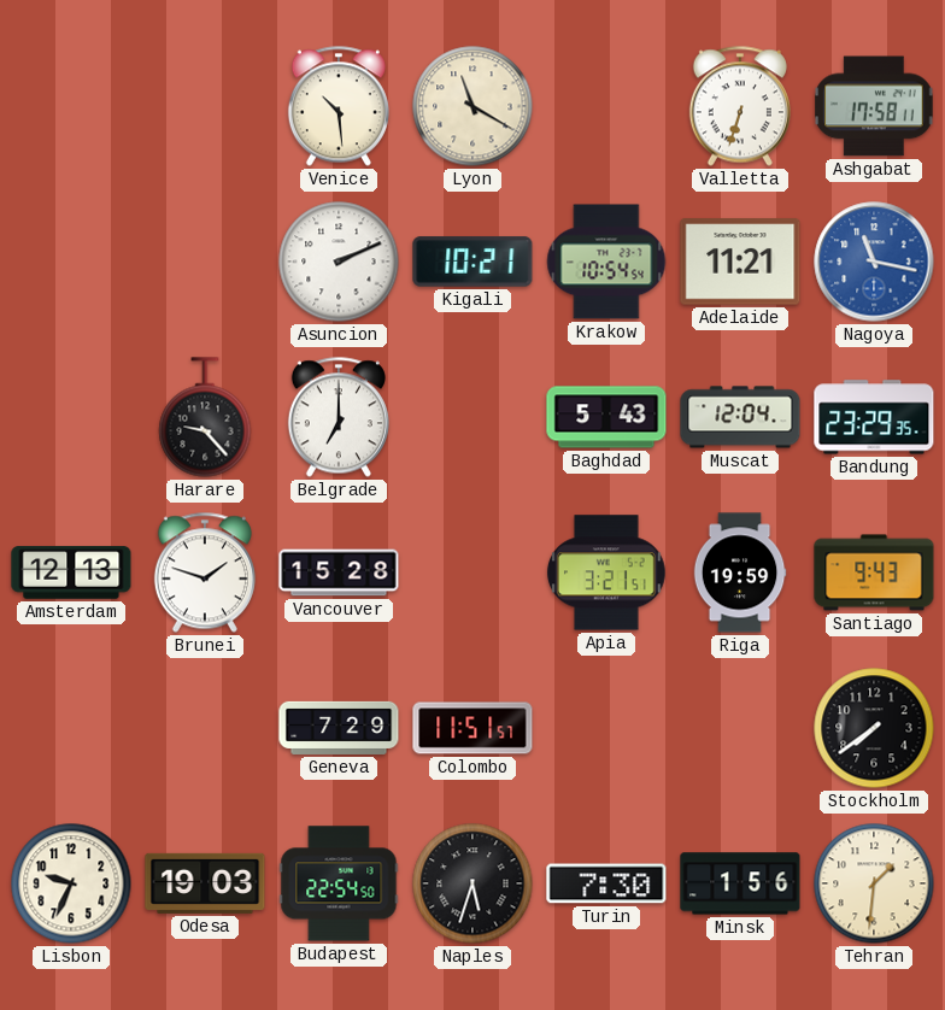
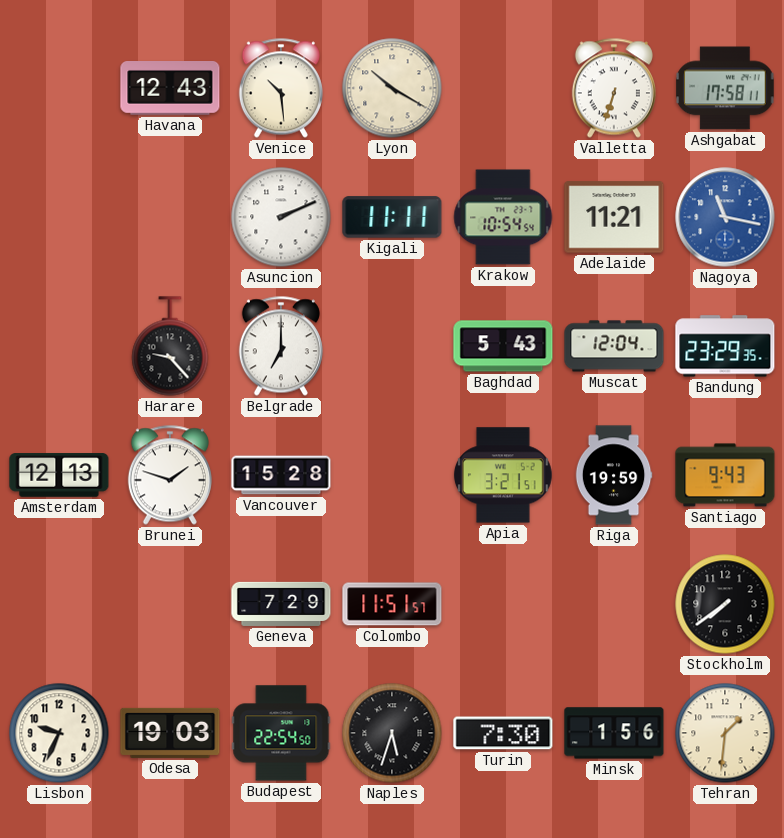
Havana: none -> 12:43
Lyon: 11:20 -> 10:20
Kigali: 10:21 -> 11:11
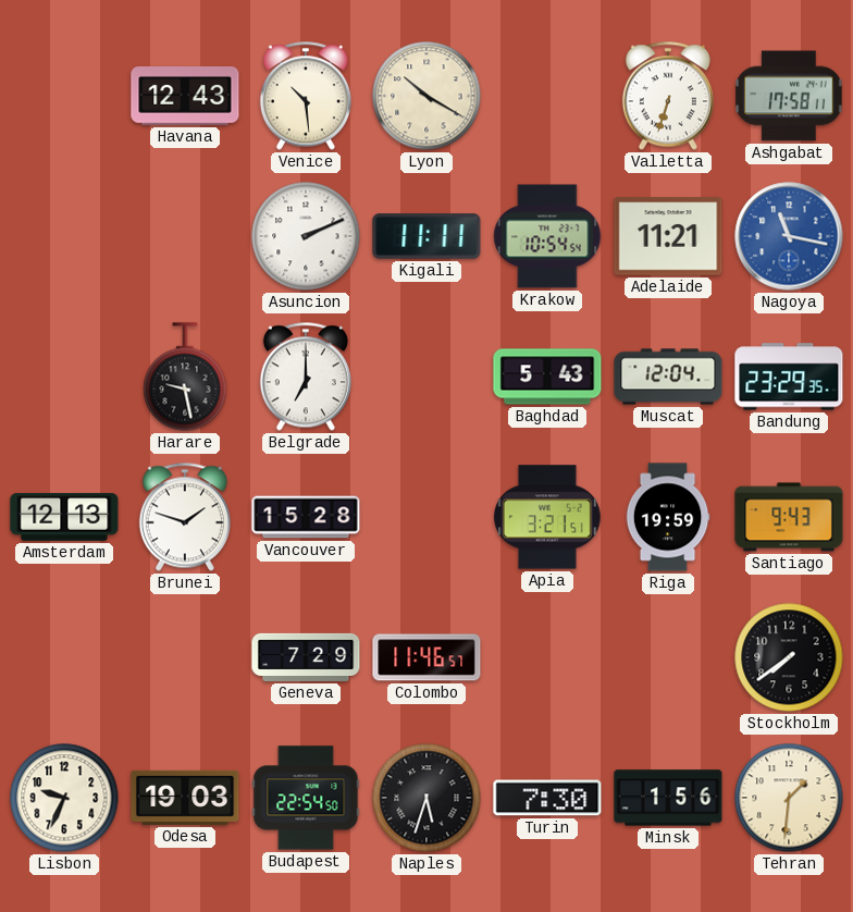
Harare: 9:23 -> 9:28
Colombo: 11:51 -> 11:46
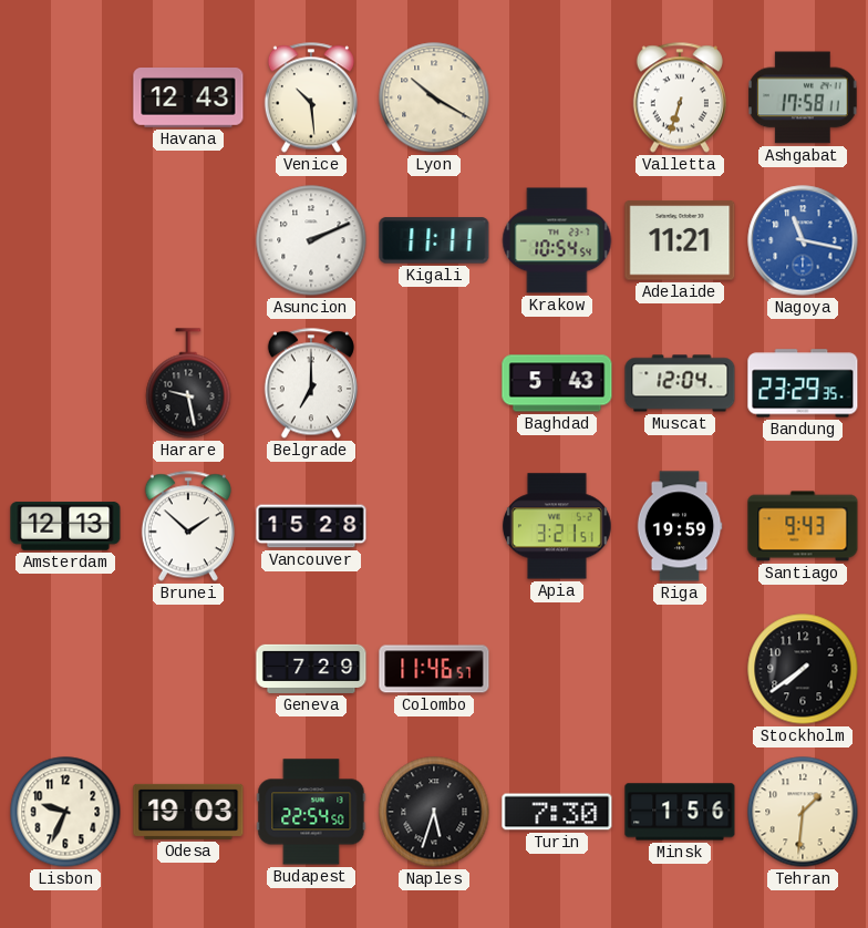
Brunei: 1:48 -> 1:52
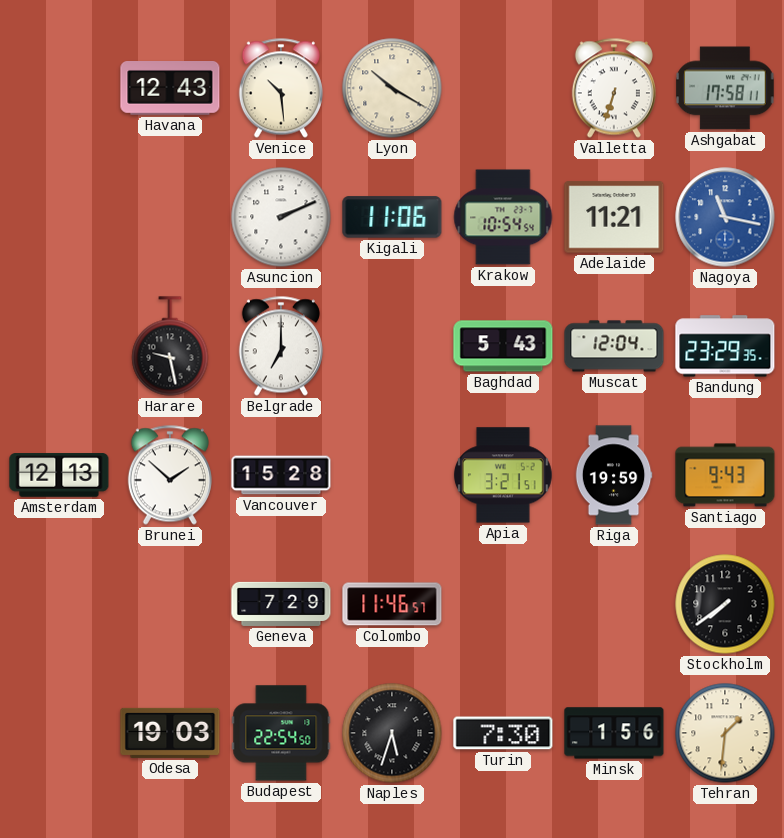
Kigali: 11:11 -> 11:06
Lisbon: 9:34 -> none
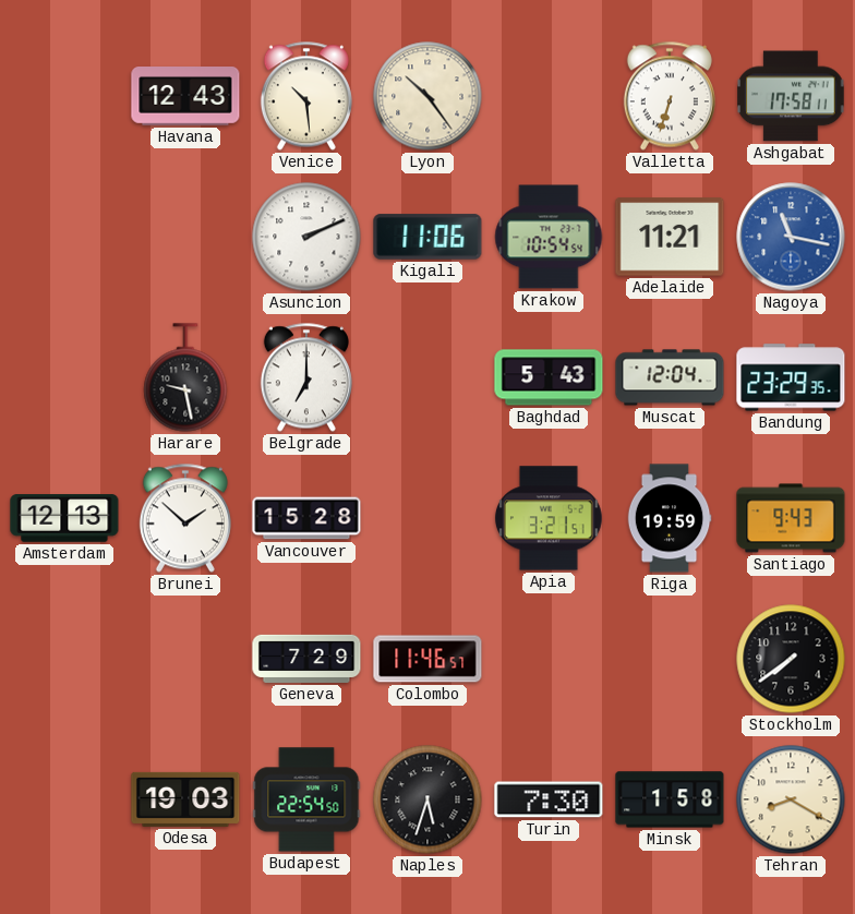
Lyon: 10:20 -> 10:24
Minsk: 1:56 -> 1:58
Tehran: 1:31 -> 8:20
